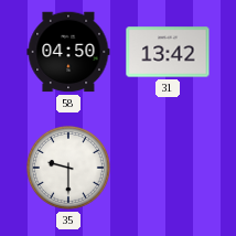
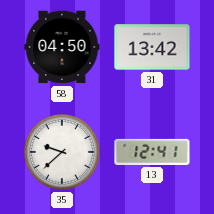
35: 9:30 -> 9:38
13: none -> 12:41
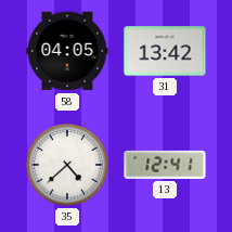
58: 04:50 -> 04:05
35: 9:38 -> 4:38
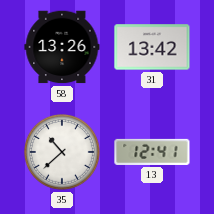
58: 04:05 -> 13:26
35: 4:38 -> 10:38
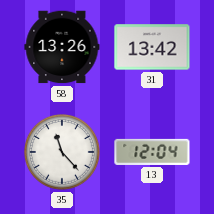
35: 10:38 -> 11:23
13: 12:41 -> 12:04
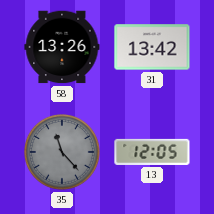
35 dial: white -> grey
13: 12:04 -> 12:05
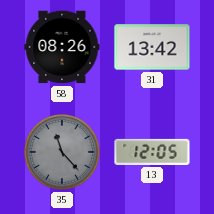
58: 13:26 -> 08:26
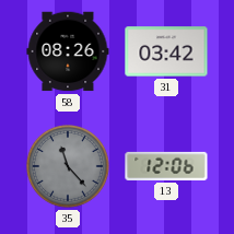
31: 13:42 -> 03:42
13: 12:05 -> 12:06
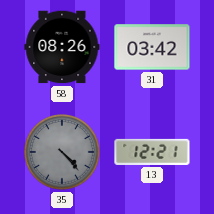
35: 11:23 -> 4:23
13: 12:06 -> 12:21
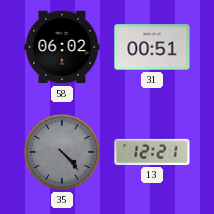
58: 08:26 -> 06:02
31: 03:42 -> 00:51
